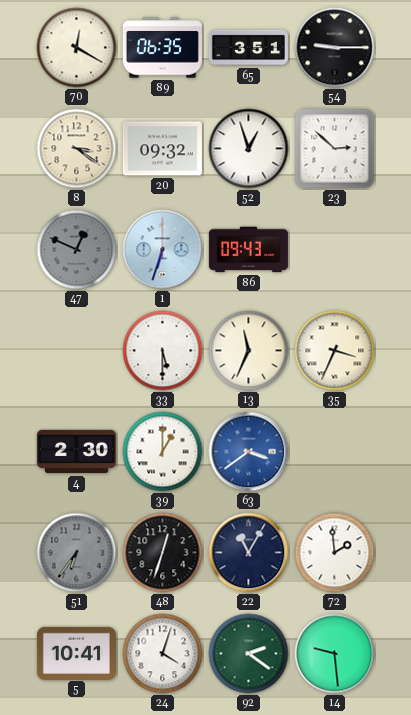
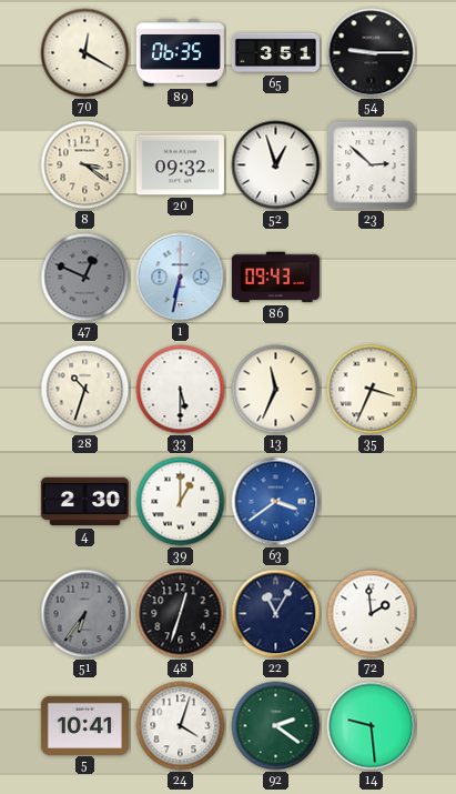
1: 6:33 -> 6:32
28: none -> 10:33
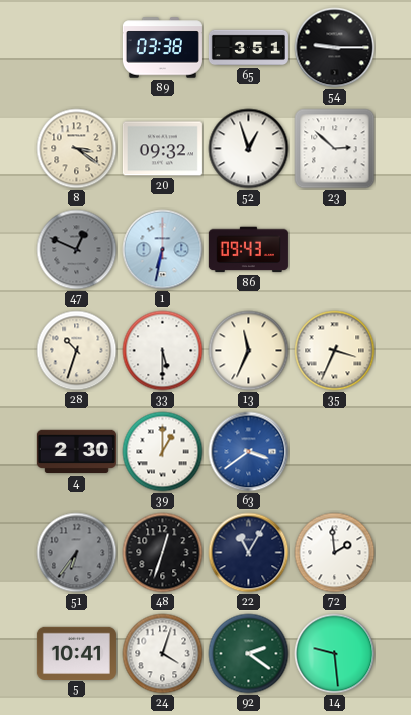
70: 12:20 -> none
89: 06:35 -> 03:38
